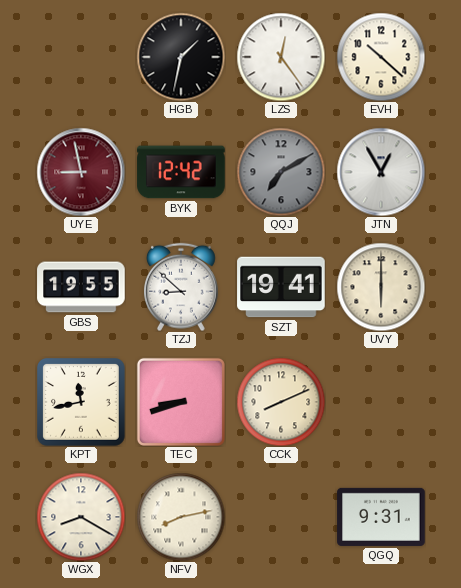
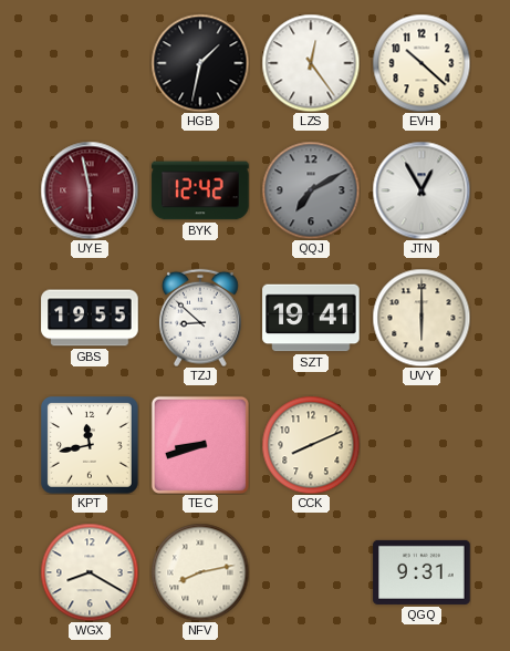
UYE: 8:58 -> 5:58
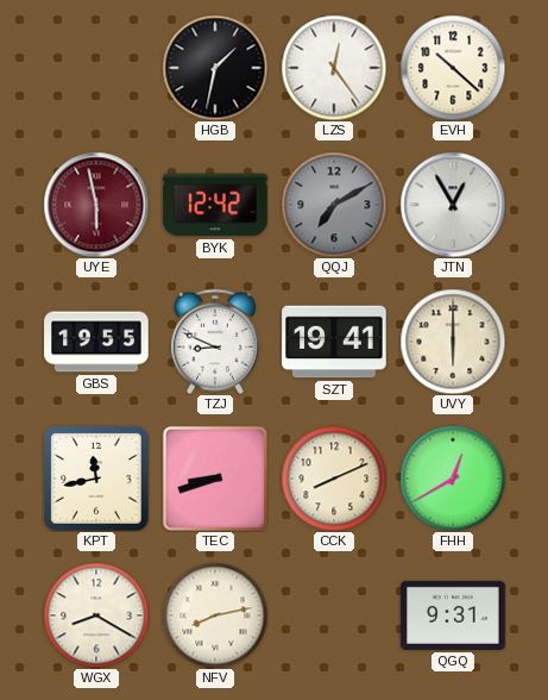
TZJ: 8:52 -> 8:49
FHH: none -> 12:40
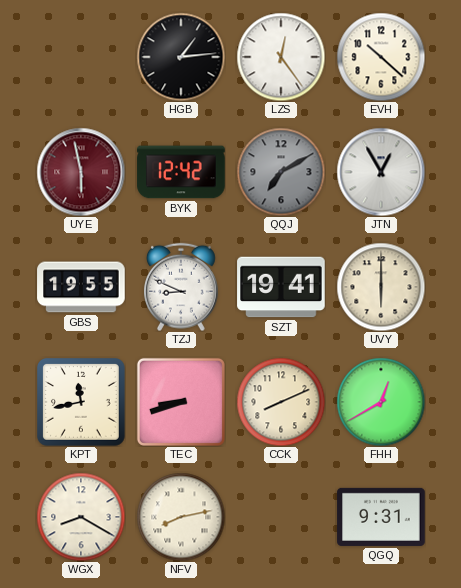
HGB: 1:32 -> 1:14
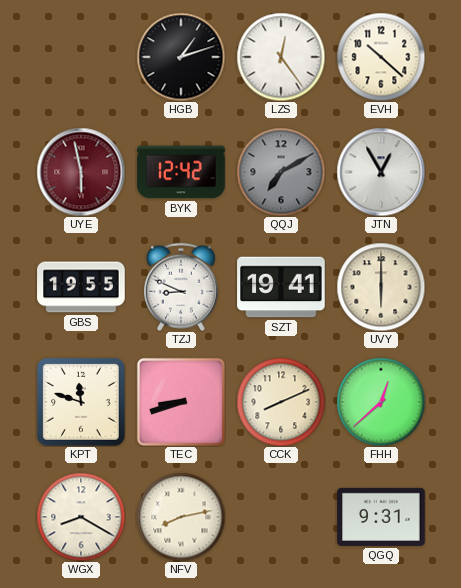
HGB: 1:14 -> 1:12
KPT: 11:43 -> 11:48
FHH: 12:40 -> 12:38
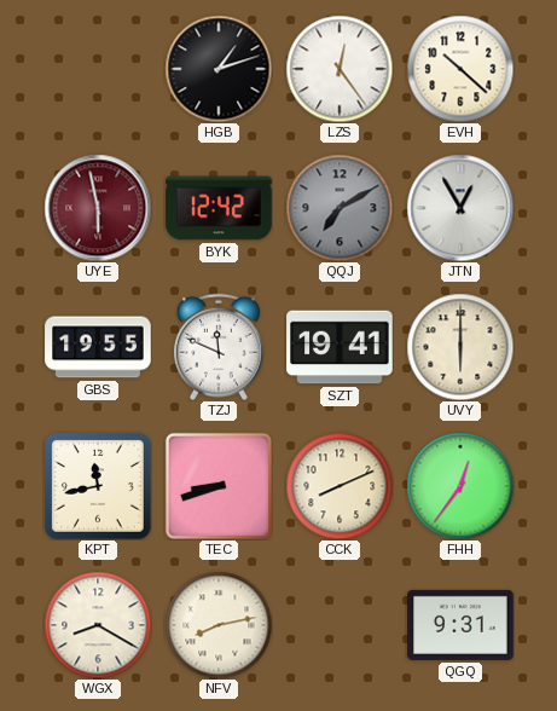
TZJ: 8:49 -> 11:49
KPT: 11:48 -> 11:43
FHH: 12:38 -> 12:36
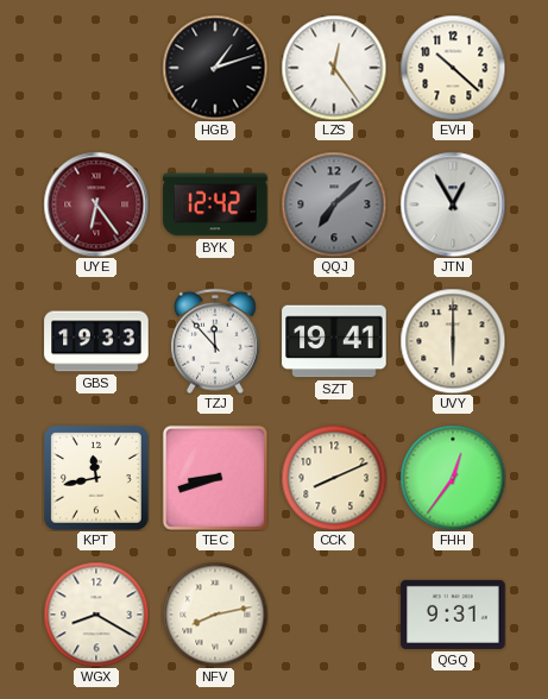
UYE: 5:58 -> 6:24
QQJ: 7:10 -> 7:08
GBS: 19:55 -> 19:33
TZJ: 11:49 -> 11:53
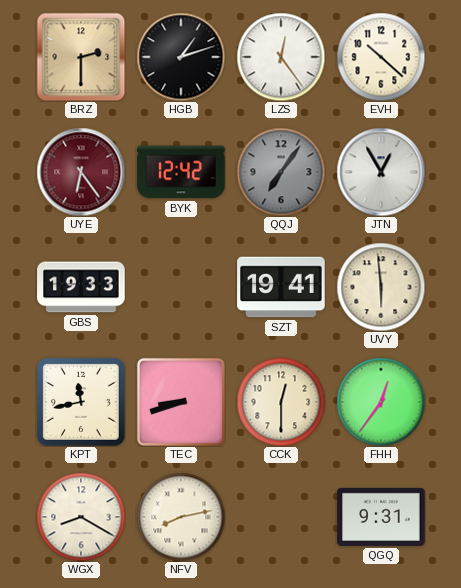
BRZ: none -> 2:30
QQJ: 7:08 -> 7:06
TZJ: 11:53 -> none
UVY: 6:00 -> 5:59
CCK: 8:11 -> 12:30
